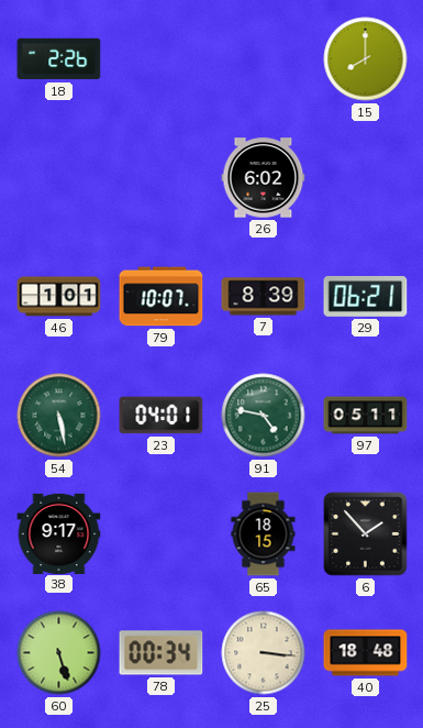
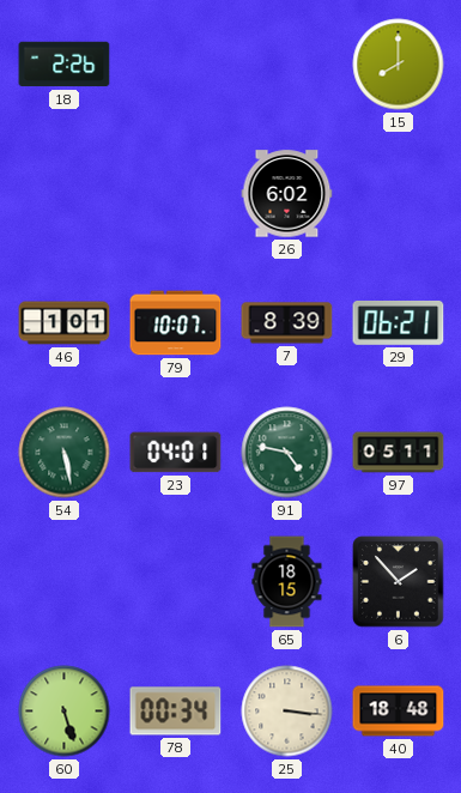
38: 9:17 -> none
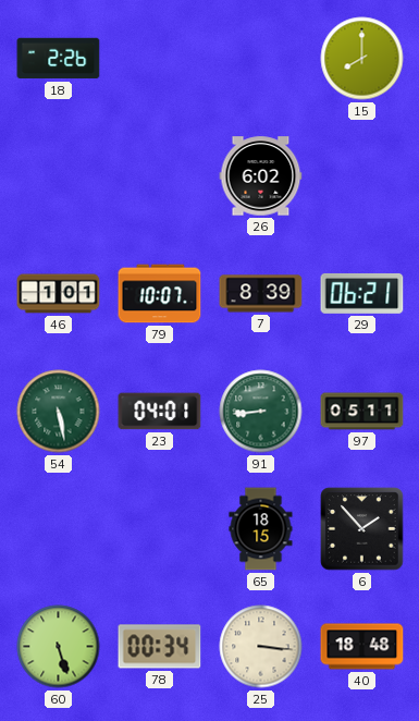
91: 4:47 -> 8:44
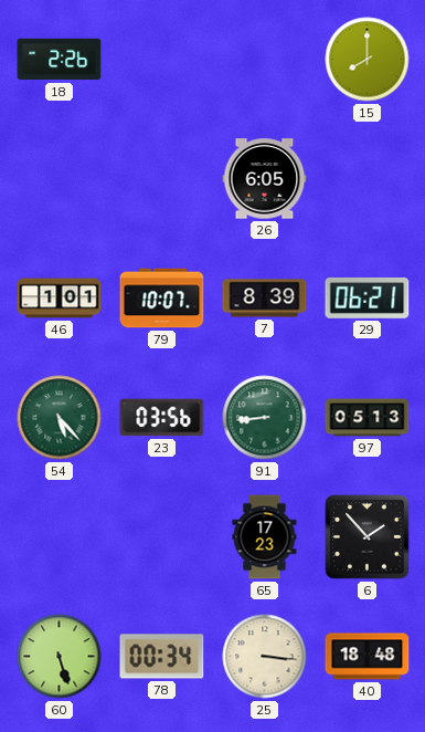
26: 6:02 -> 6:05
54: 5:28 -> 5:23
23: 04:01 -> 03:56
97: 05:11 -> 05:13
65: 18:15 -> 17:23
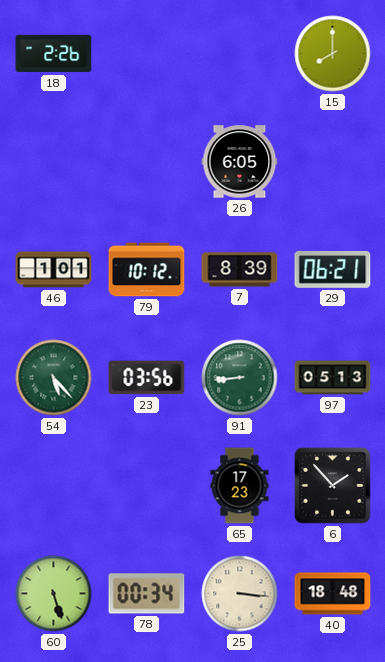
79: 10:07 -> 10:12
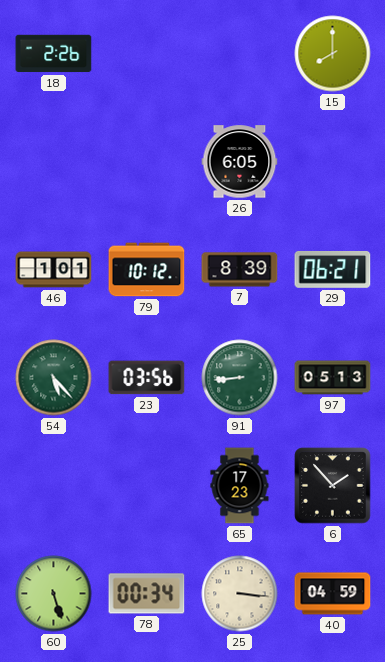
40: 18:48 -> 04:59
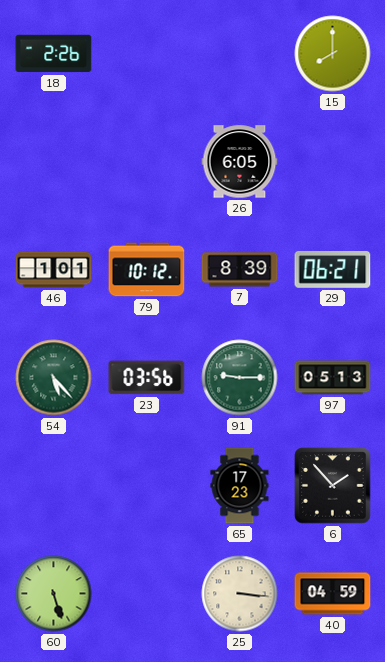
91: 8:44 -> 9:15
78: 00:34 -> none
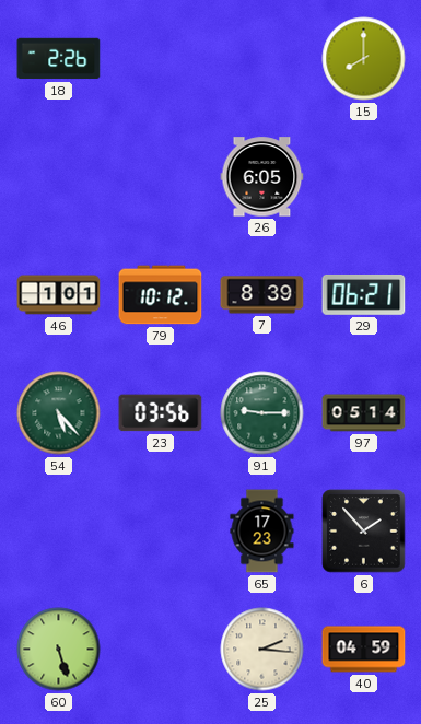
97: 05:13 -> 05:14
25: 3:16 -> 2:16
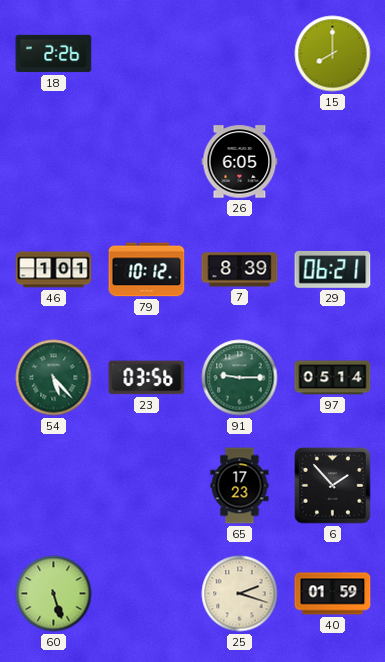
25: 2:16 -> 2:18
40: 04:59 -> 01:59
